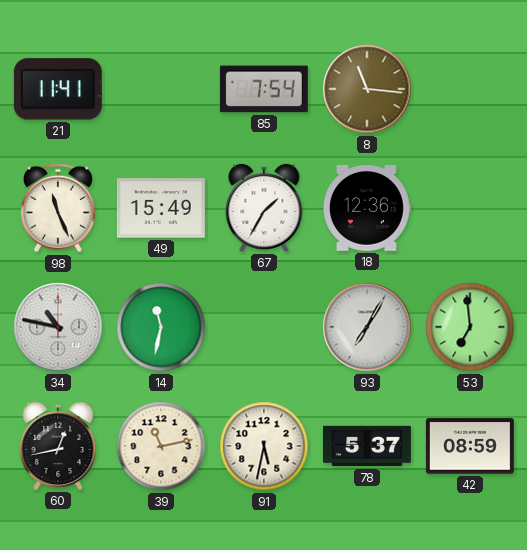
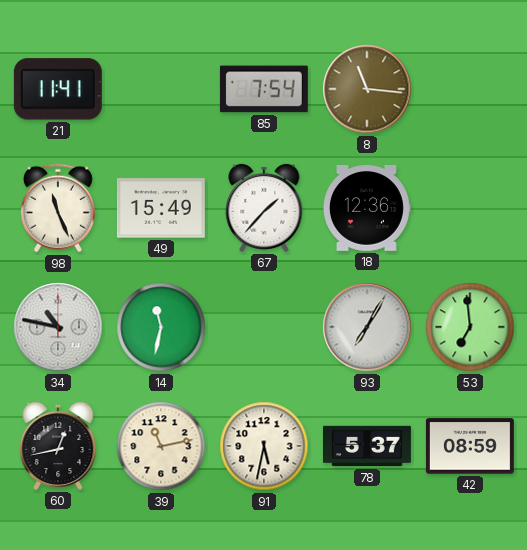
67: 1:35 -> 1:37
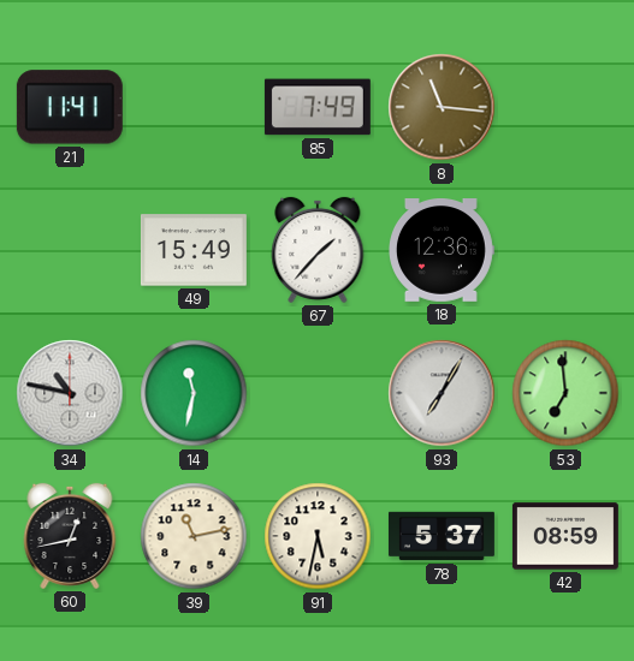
85: 7:54 -> 7:49
98: 11:26 -> none
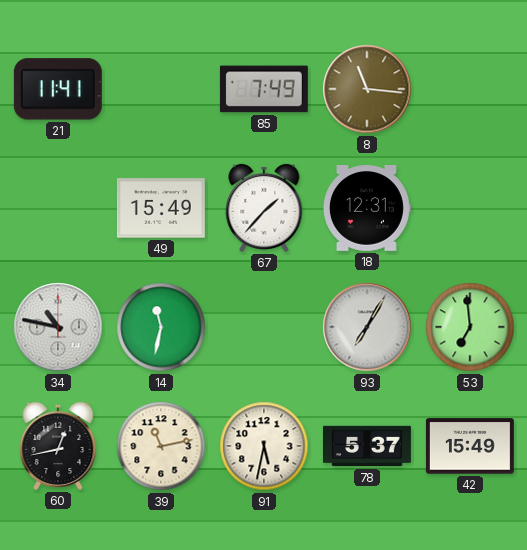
18: 12:36 -> 12:31
42: 08:59 -> 15:49
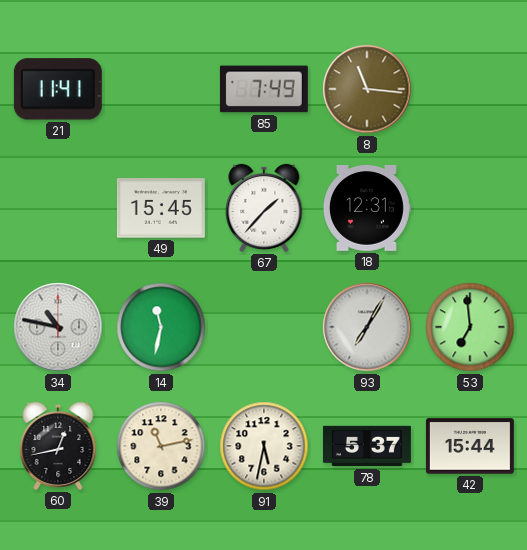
49: 15:49 -> 15:45
42: 15:49 -> 15:44
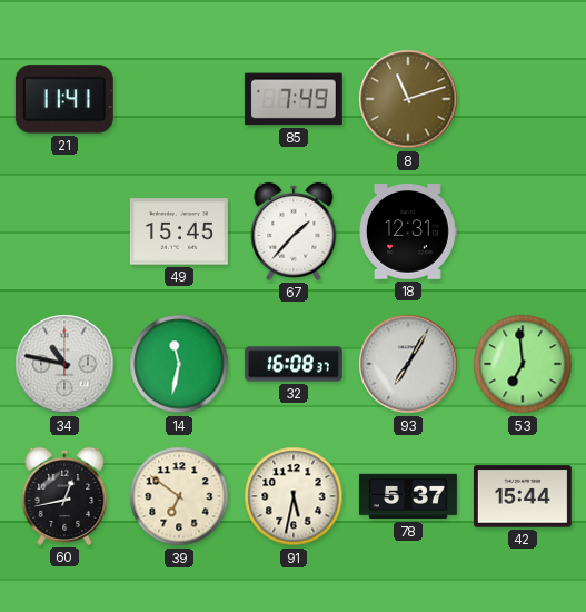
8: 11:16 -> 11:12
32: none -> 16:08
39: 11:13 -> 6:51
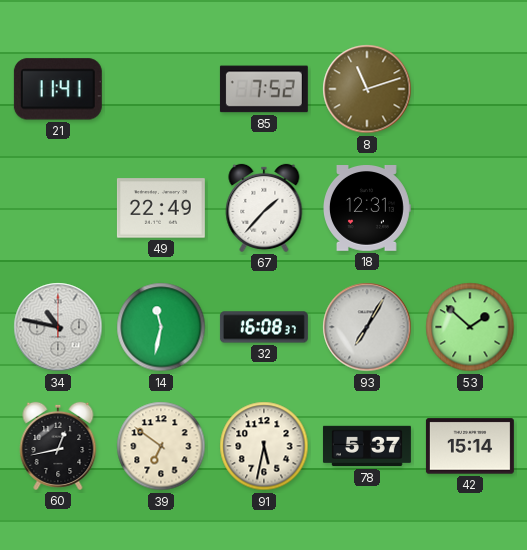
85: 7:49 -> 7:52
49: 15:45 -> 22:49
53: 6:59 -> 1:52
42: 15:44 -> 15:14
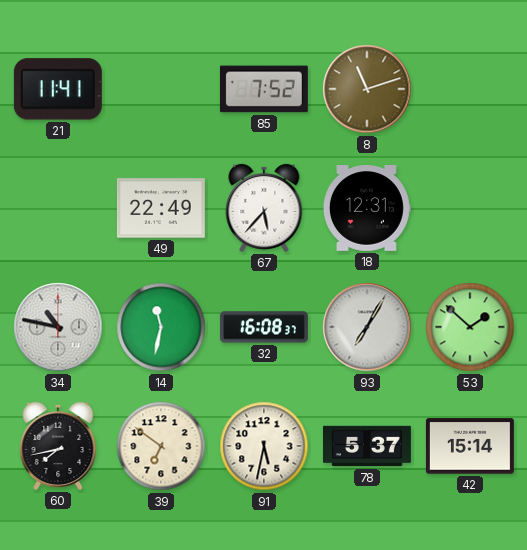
67: 1:37 -> 5:37
60: 12:43 -> 7:43
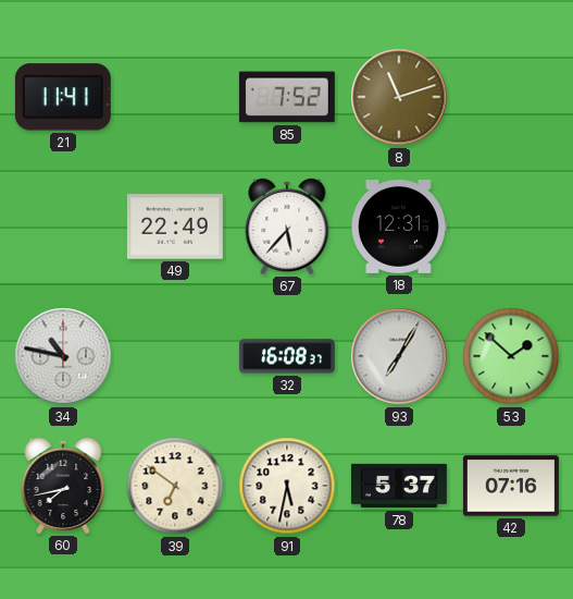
14: 11:32 -> none
42: 15:14 -> 07:16
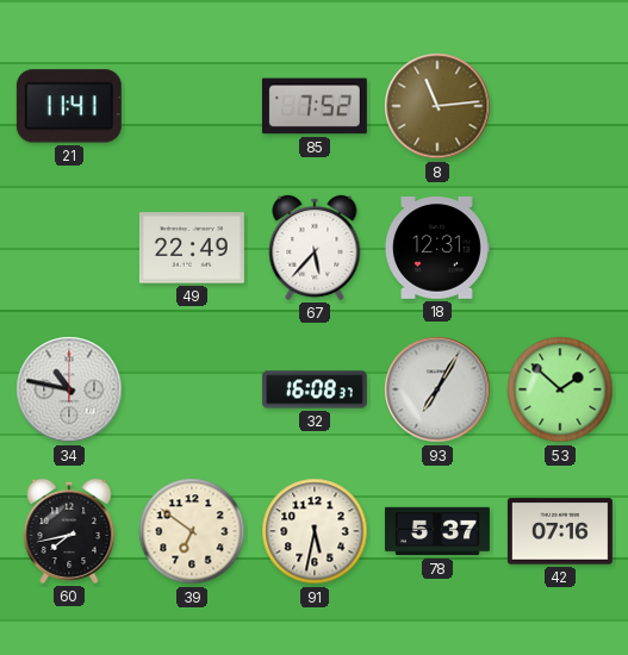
8: 11:12 -> 11:14
